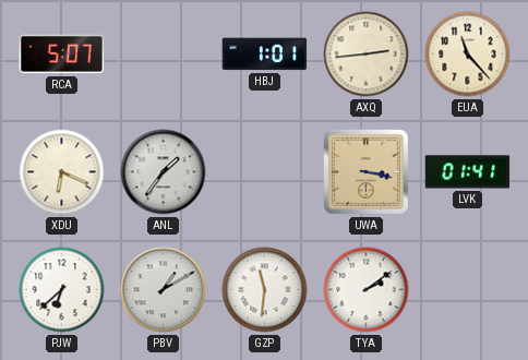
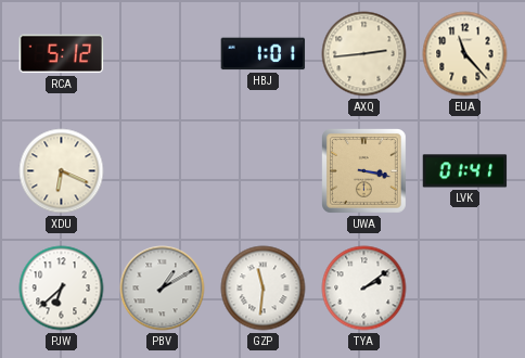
RCA: 5:07 -> 5:12
ANL: 1:36 -> none
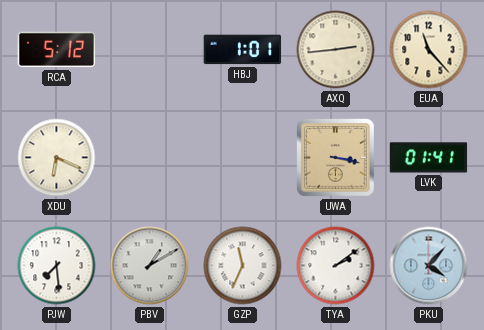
PJW: 6:38 -> 7:29
GZP: 11:31 -> 11:34
PKU: none -> 4:07
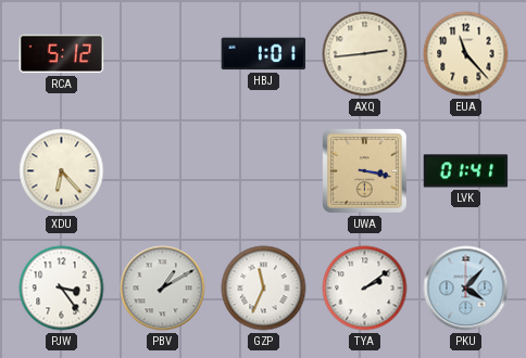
XDU: 6:19 -> 6:23
PJW: 7:29 -> 3:24
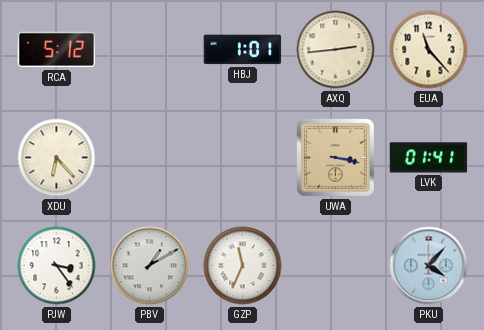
TYA: 2:09 -> none
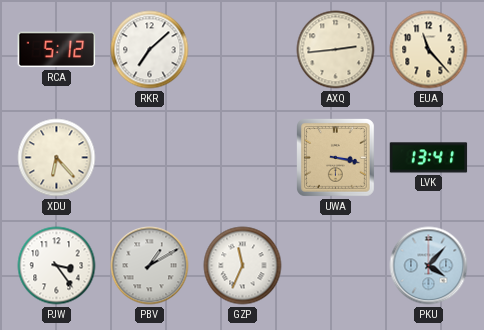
RKR: none -> 7:08
HBJ: 1:01 -> none
LVK: 01:41 -> 13:41
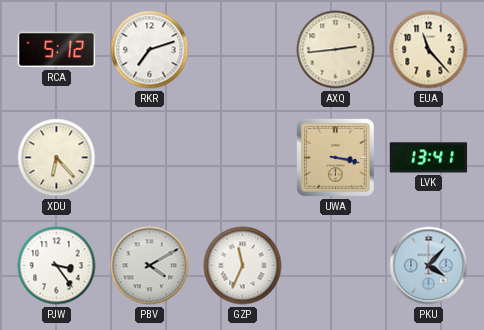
RKR: 7:08 -> 7:12
PBV: 1:10 -> 4:10
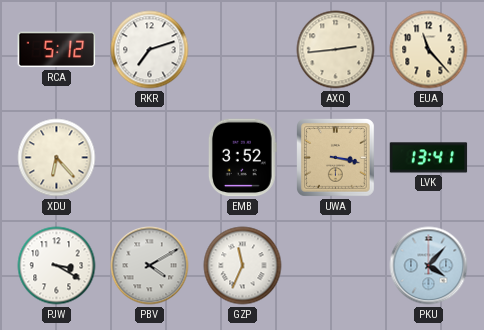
EMB: none -> 3:52
PJW: 3:24 -> 3:20
